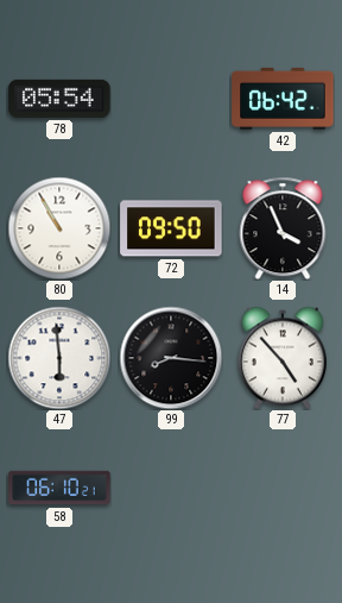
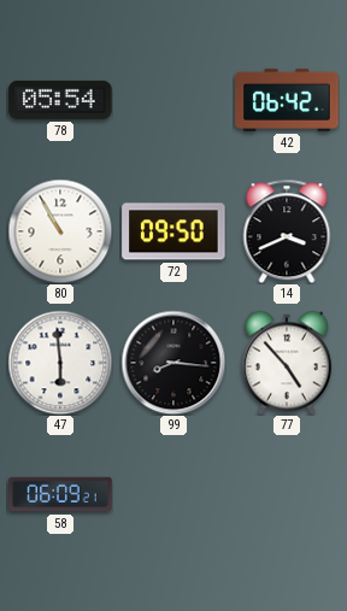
14: 3:56 -> 3:41
58: 06:10 -> 06:09
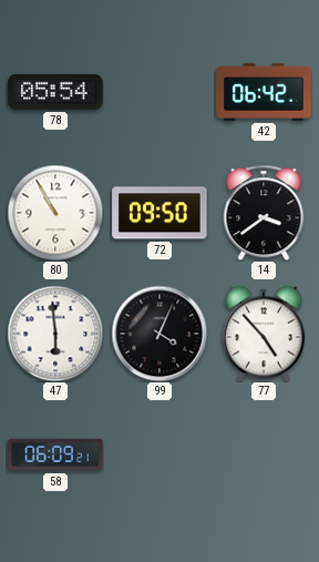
14: 3:41 -> 3:39
99: 8:16 -> 4:04
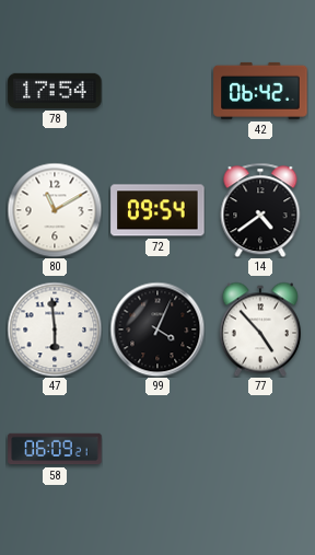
78: 05:54 -> 17:54
80: 10:55 -> 11:10
72: 09:50 -> 09:54
14: 3:39 -> 4:39
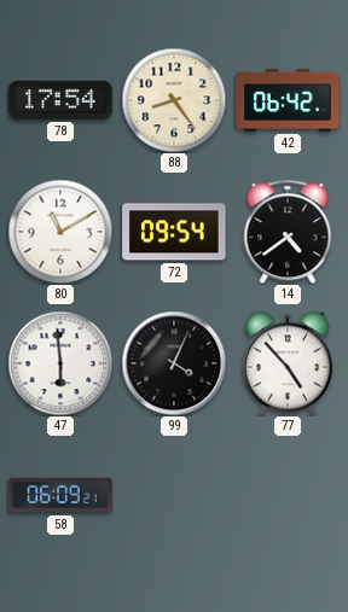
88: none -> 8:24
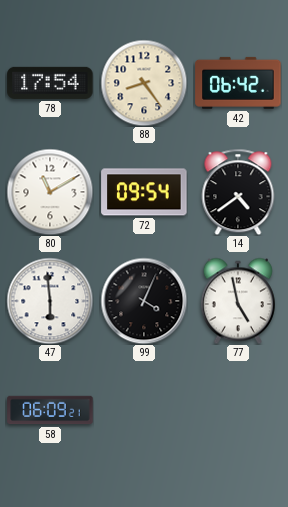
77: 4:53 -> 4:58
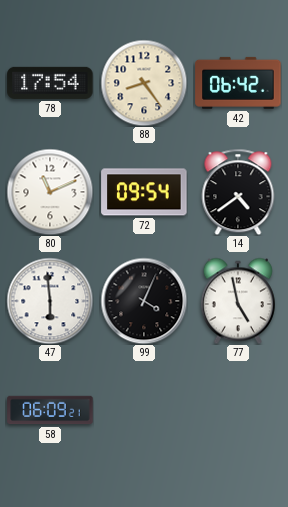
80: 11:10 -> 11:11
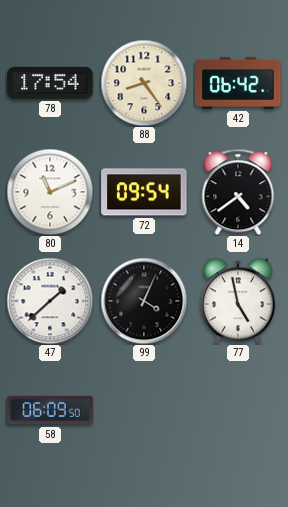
47: 5:59 -> 1:38
58: 06:09:21 -> 06:09:50
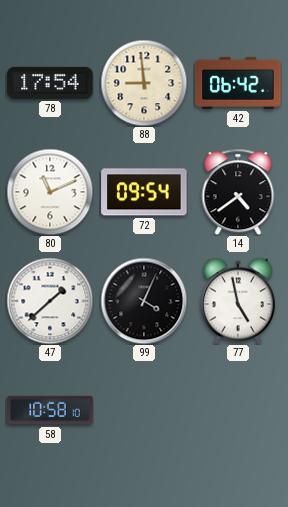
88: 8:24 -> 8:59
58: 06:09 -> 10:58
